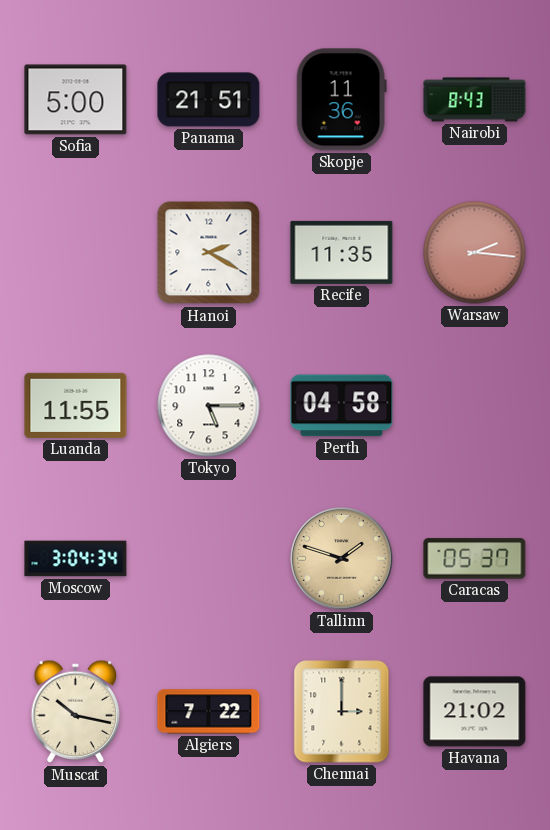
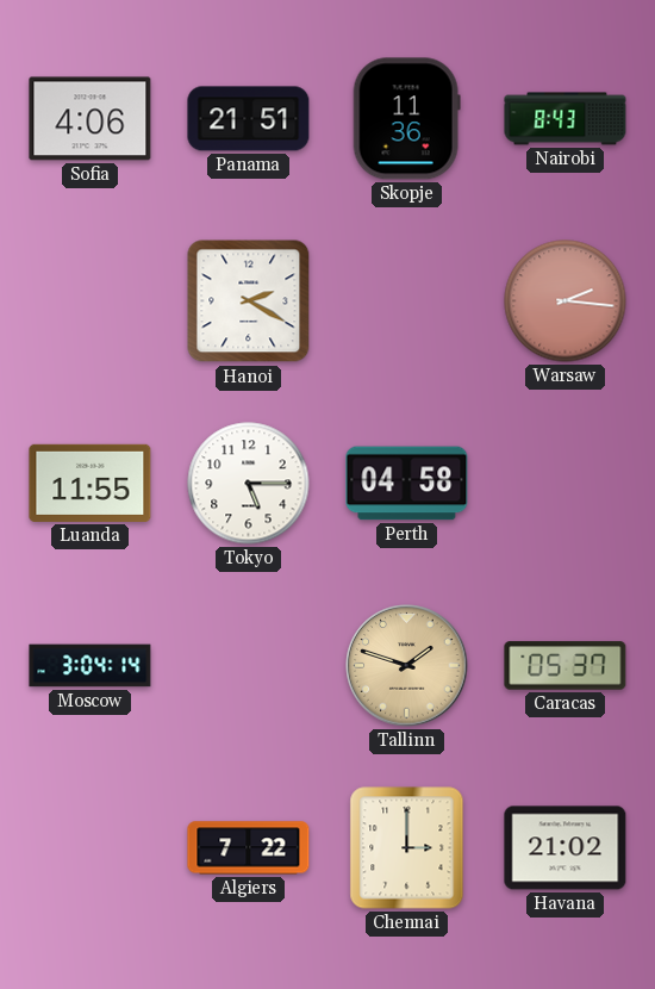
Sofia: 5:00 -> 4:06
Recife: 11:35 -> none
Moscow: 3:04:34 -> 3:04:14
Muscat: 10:17 -> none
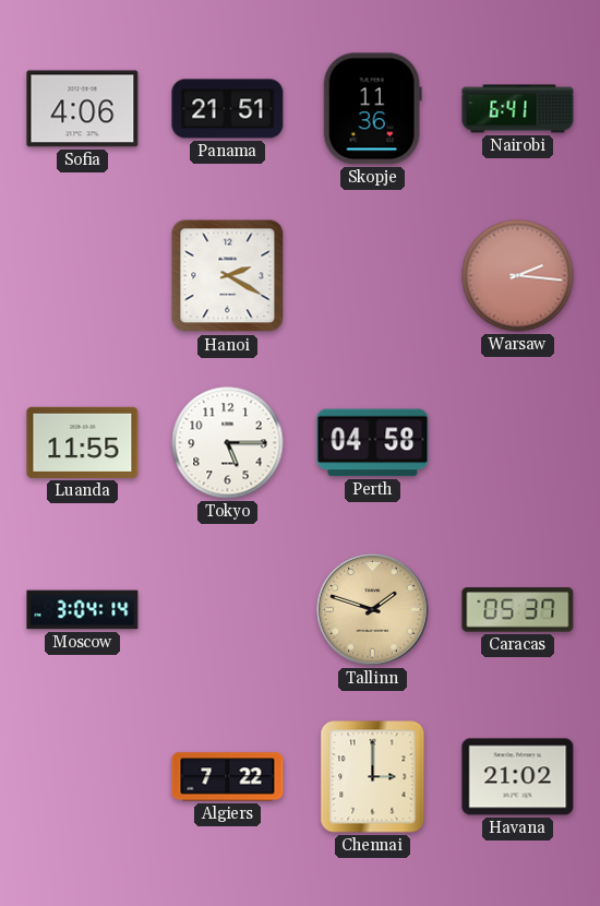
Nairobi: 8:43 -> 6:41
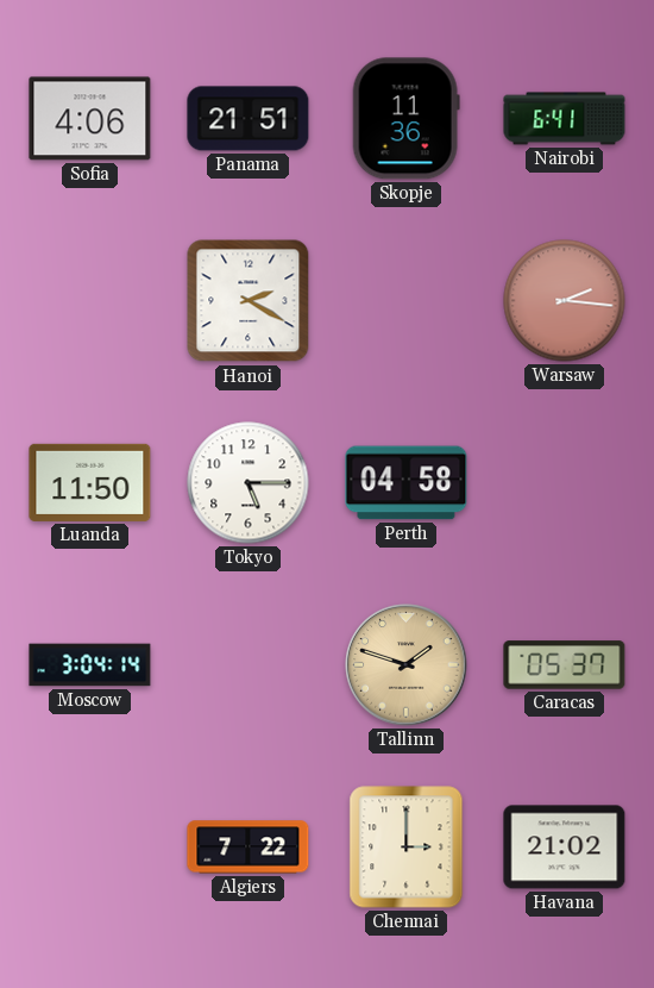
Luanda: 11:55 -> 11:50
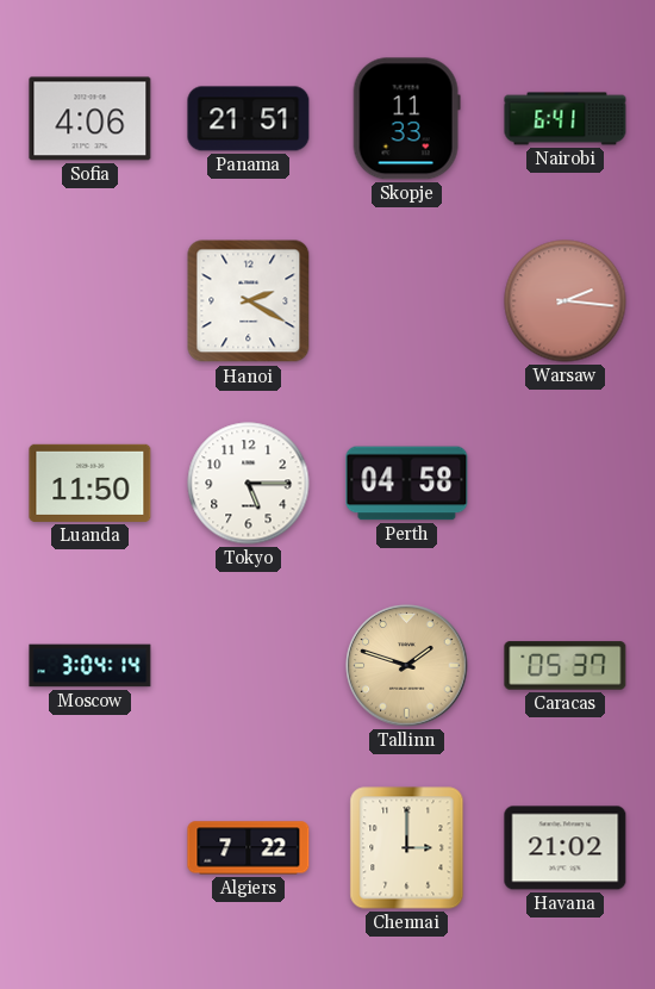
Skopje: 11:36 -> 11:33
